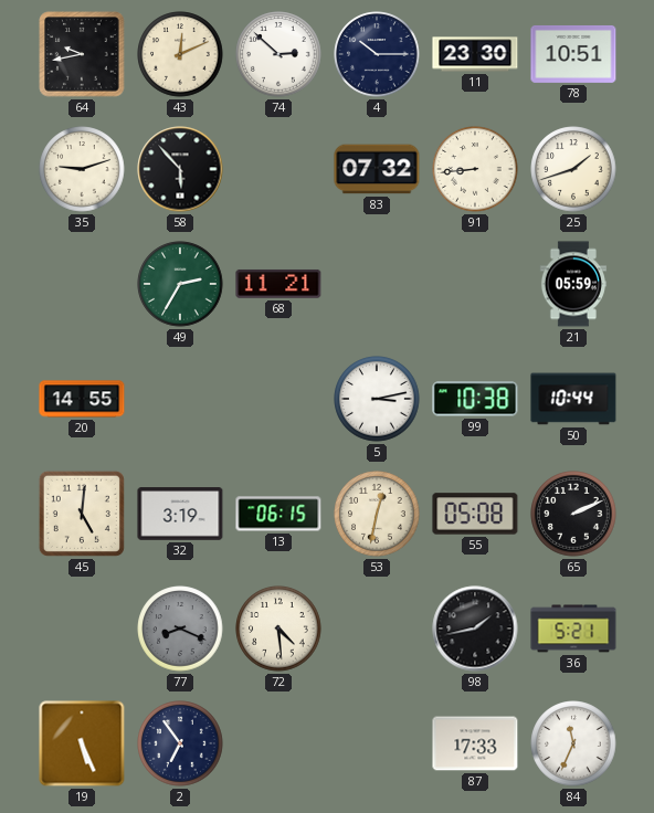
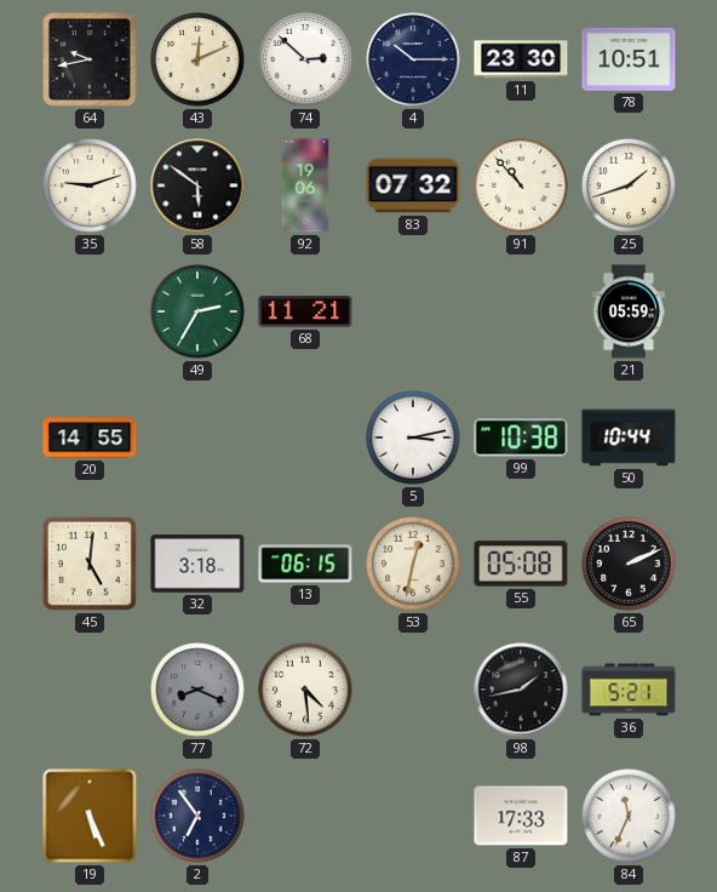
58: 5:53 -> 5:51
92: none -> 19:06
91: 8:44 -> 10:53
32: 3:19 -> 3:18
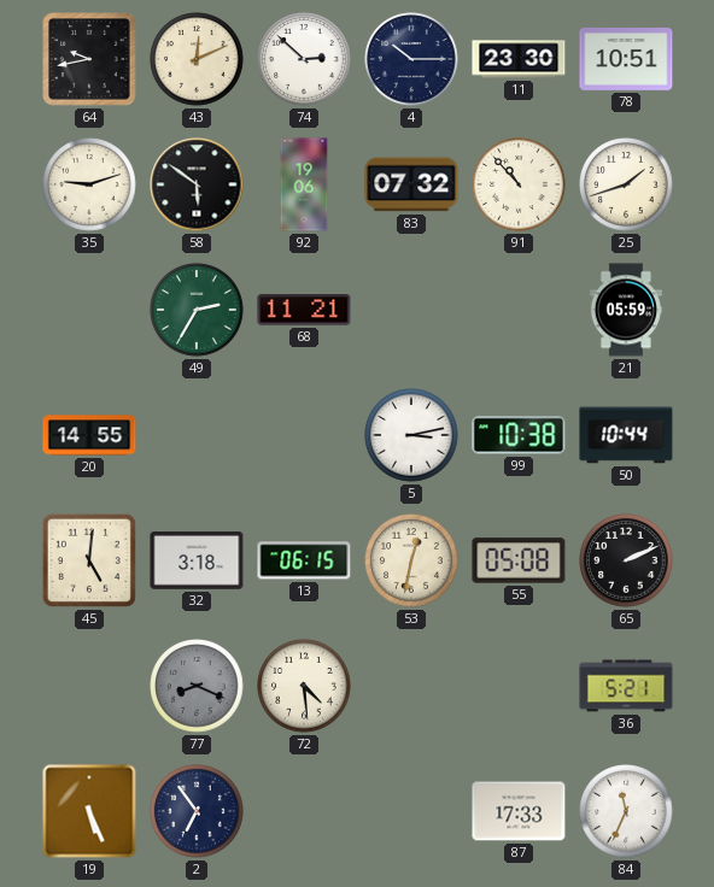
98: 1:43 -> none
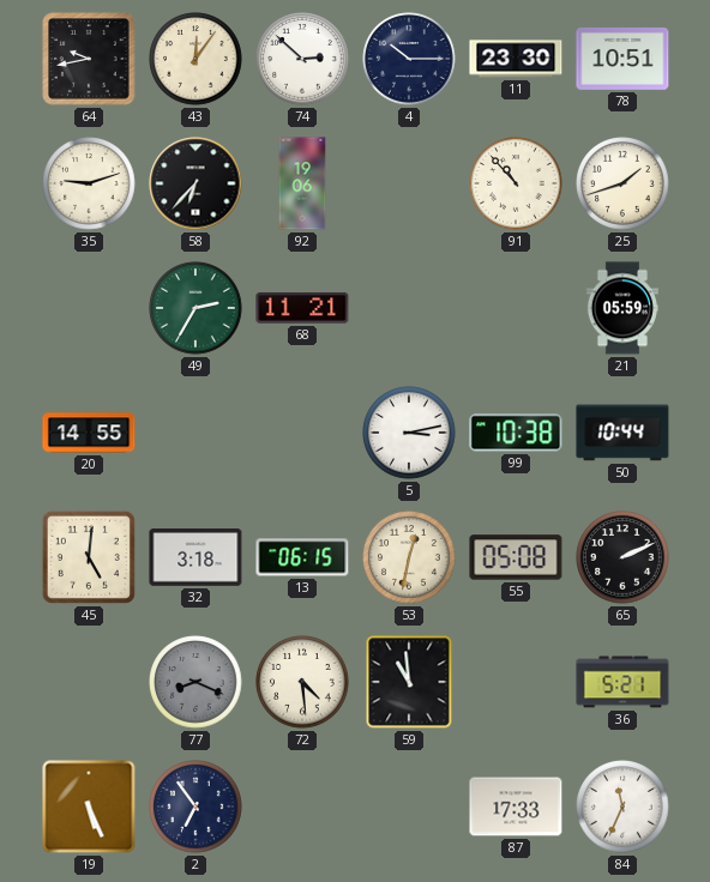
43: 12:11 -> 12:06
58: 5:51 -> 6:37
83: 07:32 -> none
59: none -> 10:59
